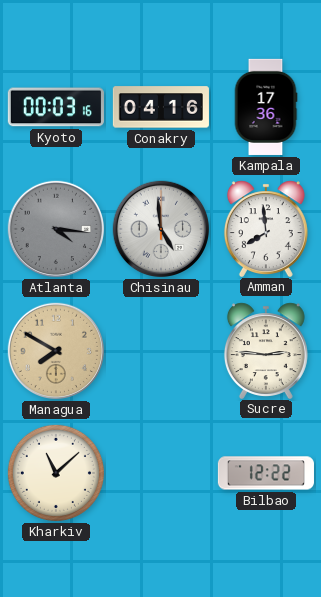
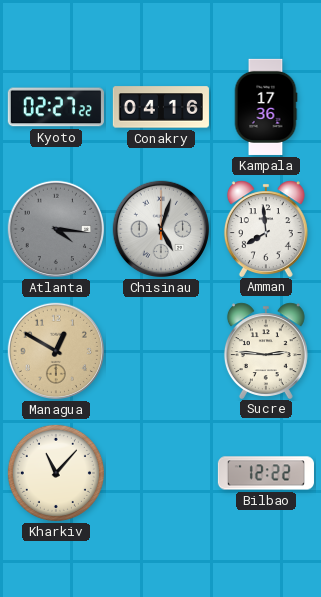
Kyoto: 00:03 -> 02:27
Chisinau: 4:59 -> 5:03
Managua: 7:50 -> 12:50
Kharkiv: 11:08 -> 11:07
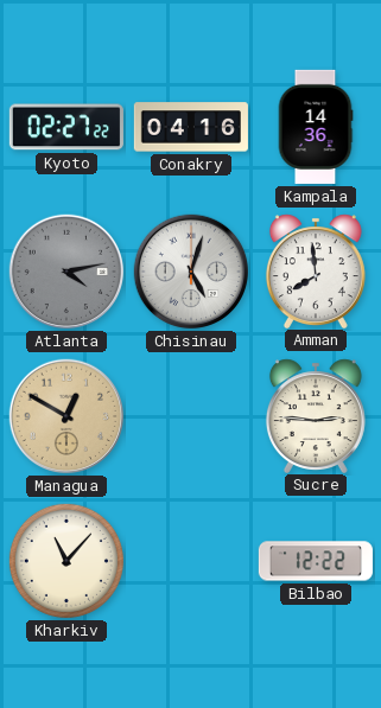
Kampala: 17:36 -> 14:36
Atlanta: 4:16 -> 4:13
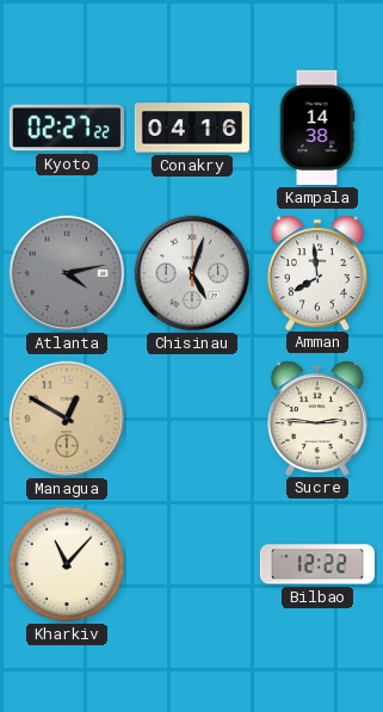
Kampala: 14:36 -> 14:38
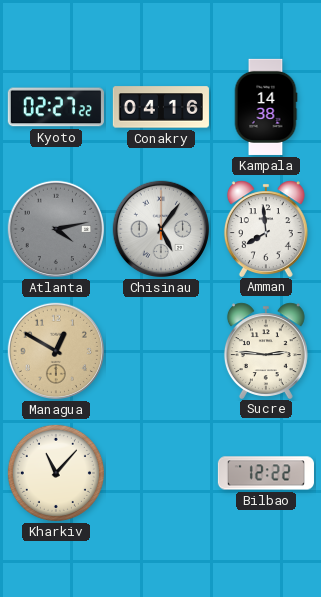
Chisinau: 5:03 -> 5:06
